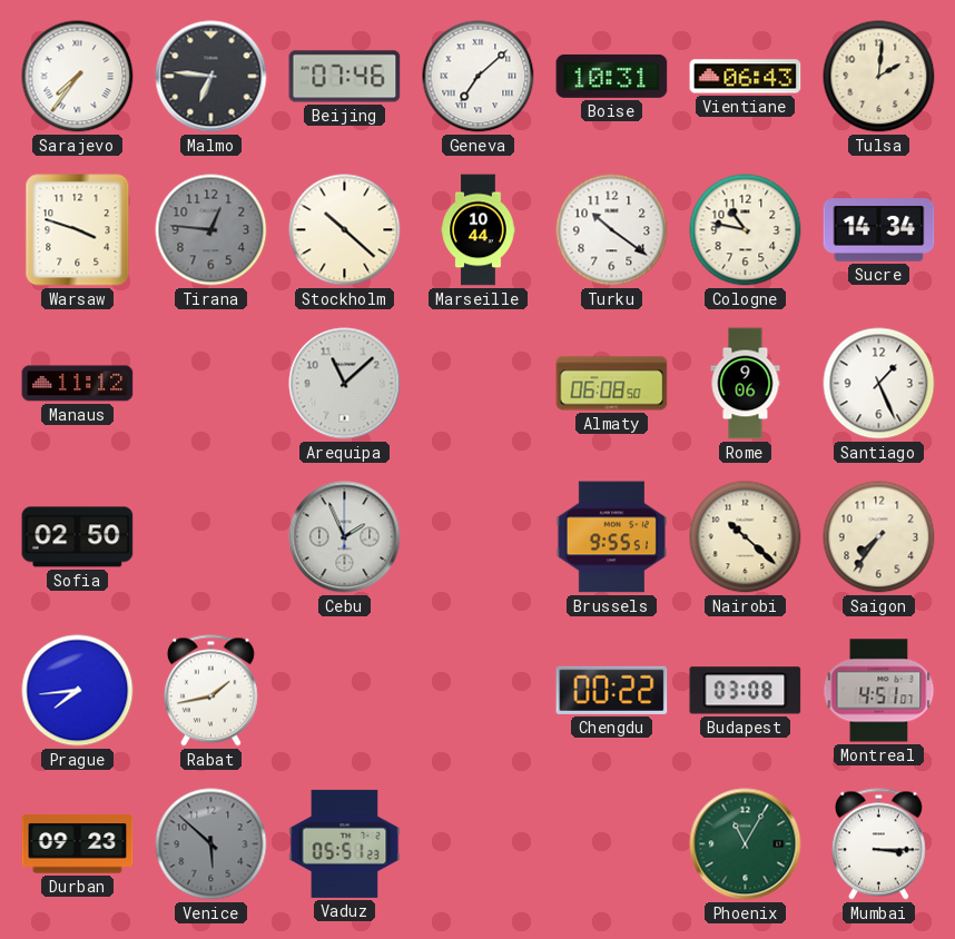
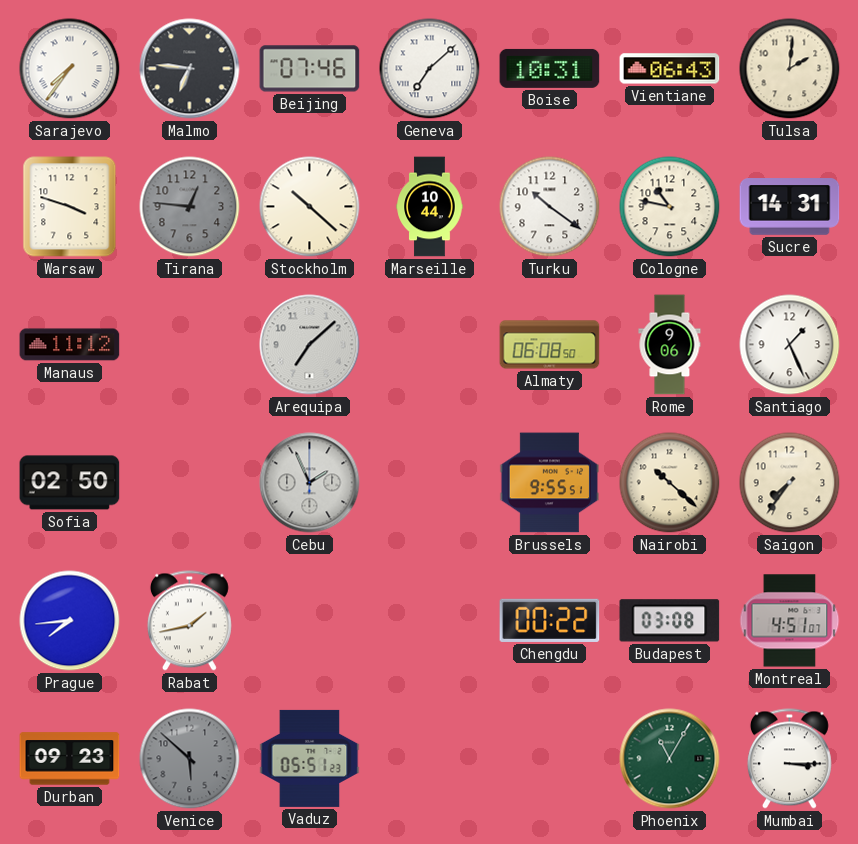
Sucre: 14:34 -> 14:31
Arequipa: 11:08 -> 7:08
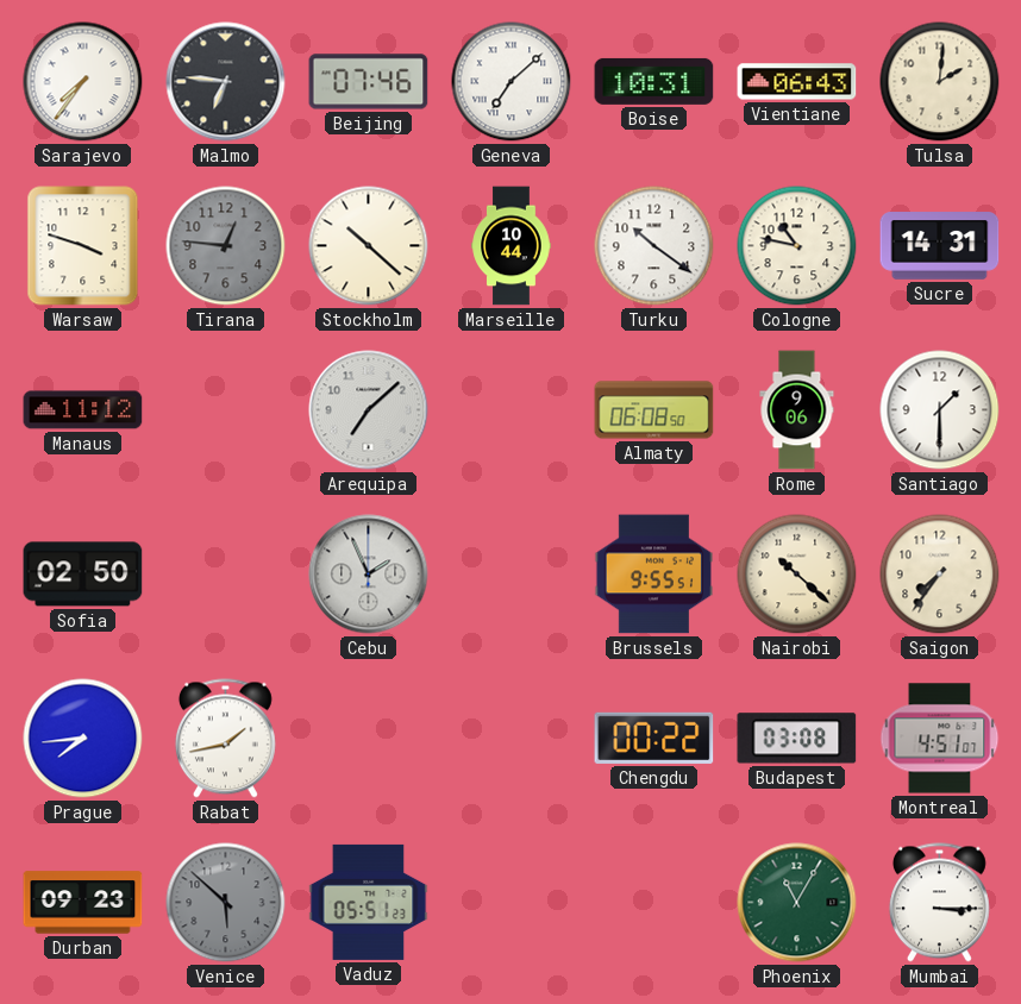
Santiago: 1:26 -> 1:30
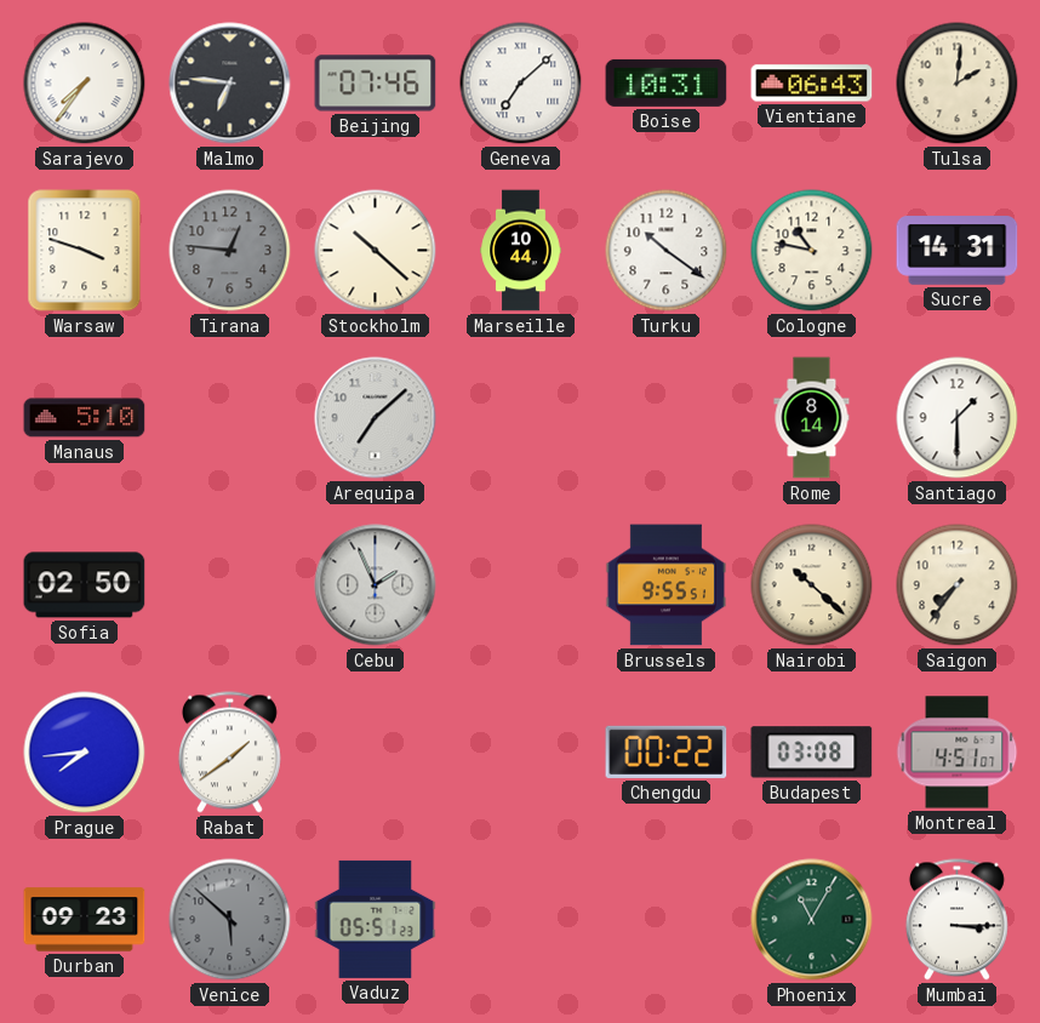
Manaus: 11:12 -> 5:10
Almaty: 06:08 -> none
Rome: 9:06 -> 8:14
Rabat: 1:43 -> 1:39
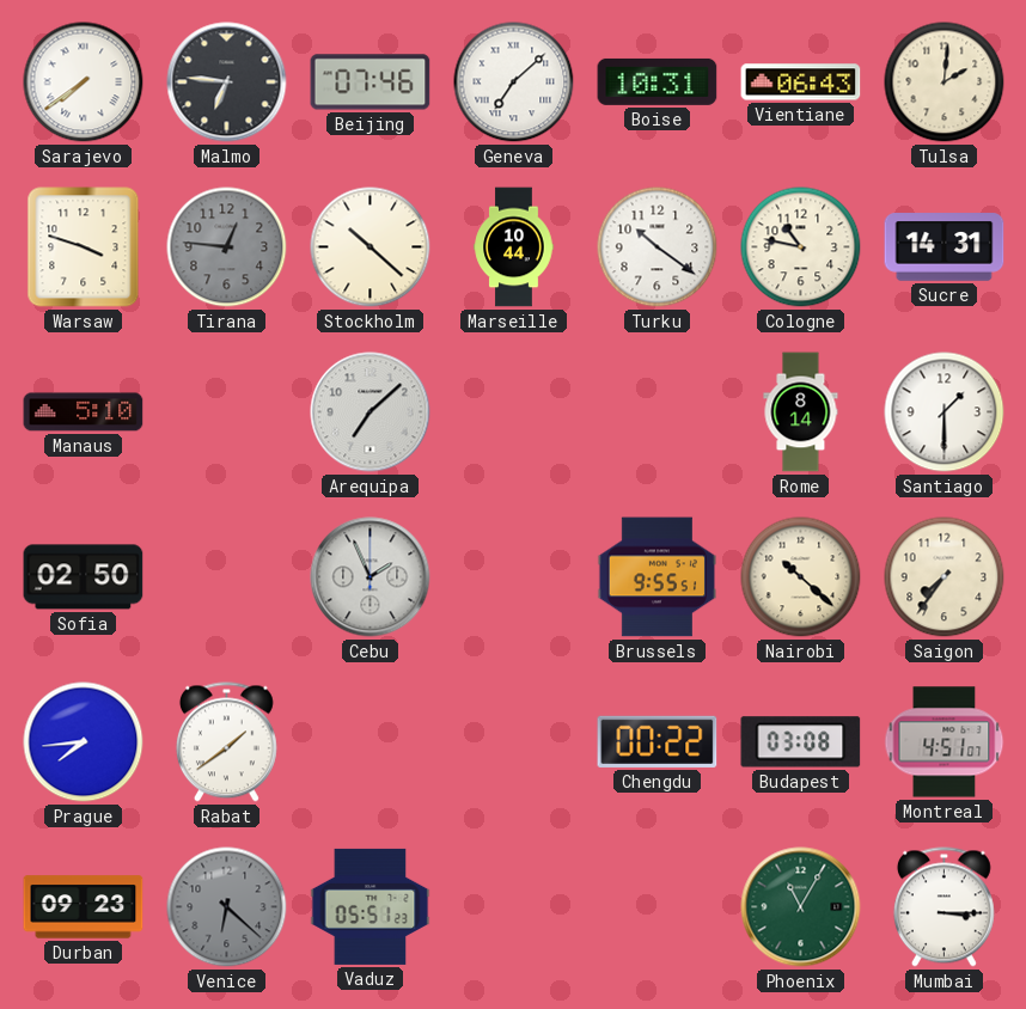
Sarajevo: 7:36 -> 7:39
Venice: 5:52 -> 6:22
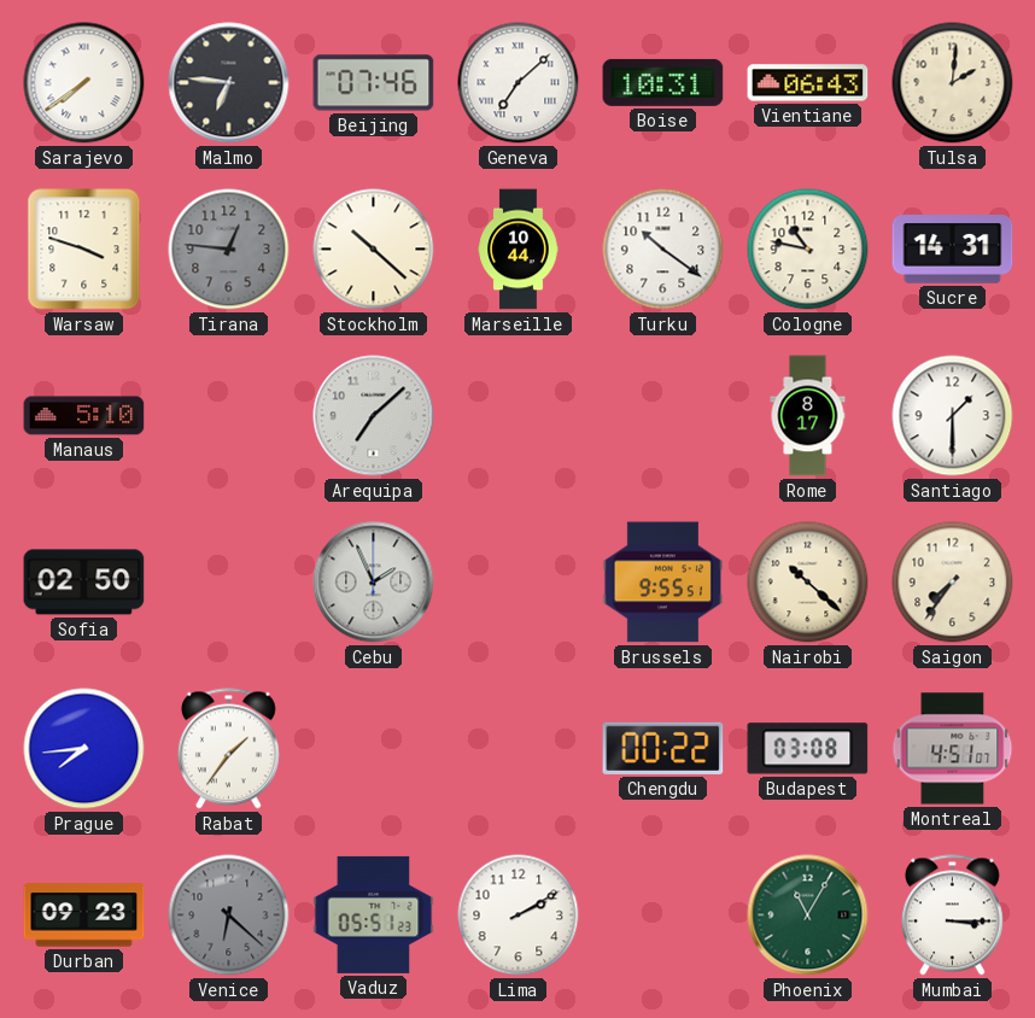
Rome: 8:14 -> 8:17
Rabat: 1:39 -> 1:36
Lima: none -> 2:10
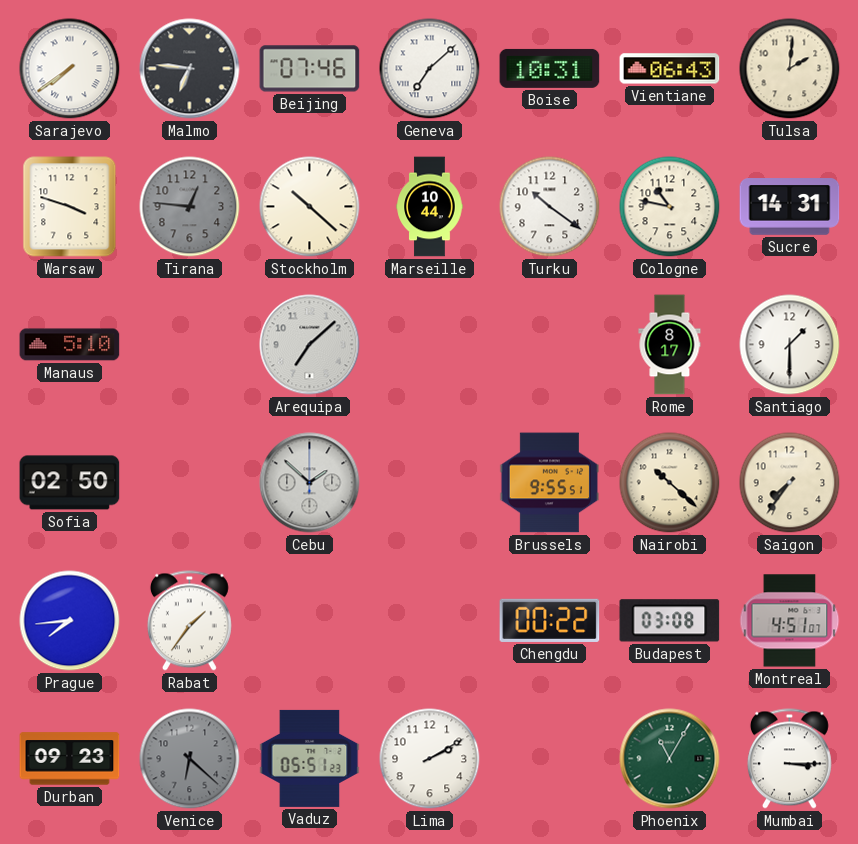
Cebu: 1:56 -> 1:52
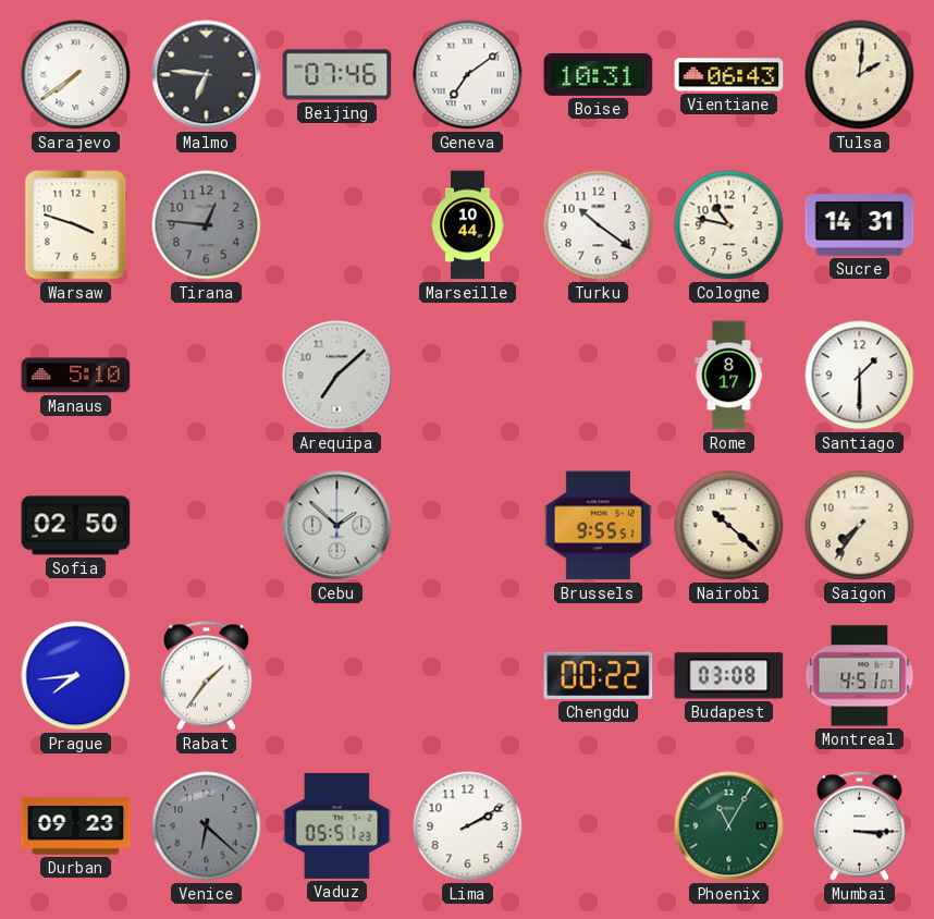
Geneva: 7:08 -> 7:09
Stockholm: 10:22 -> none
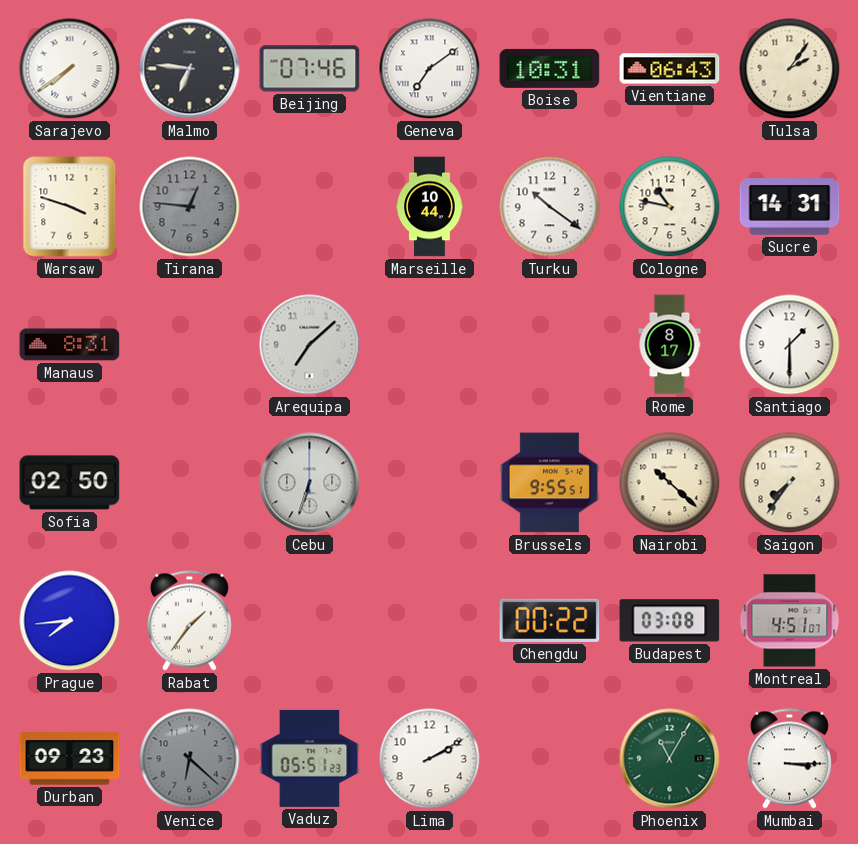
Tulsa: 2:01 -> 2:06
Manaus: 5:10 -> 8:31
Cebu: 1:52 -> 6:33
